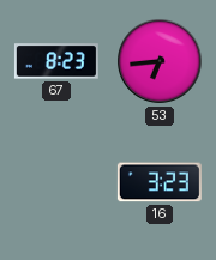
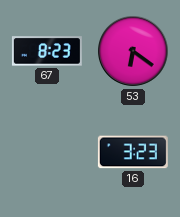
53: 6:44 -> 6:21
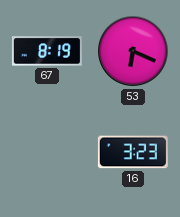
67: 8:23 -> 8:19
53: 6:21 -> 6:19
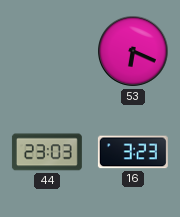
67: 8:19 -> none
44: none -> 23:03
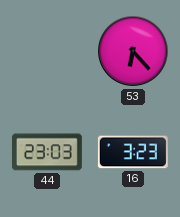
53: 6:19 -> 6:23
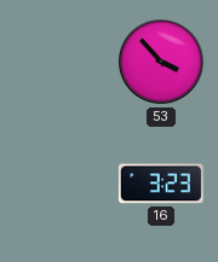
53: 6:23 -> 3:53
44: 23:03 -> none
